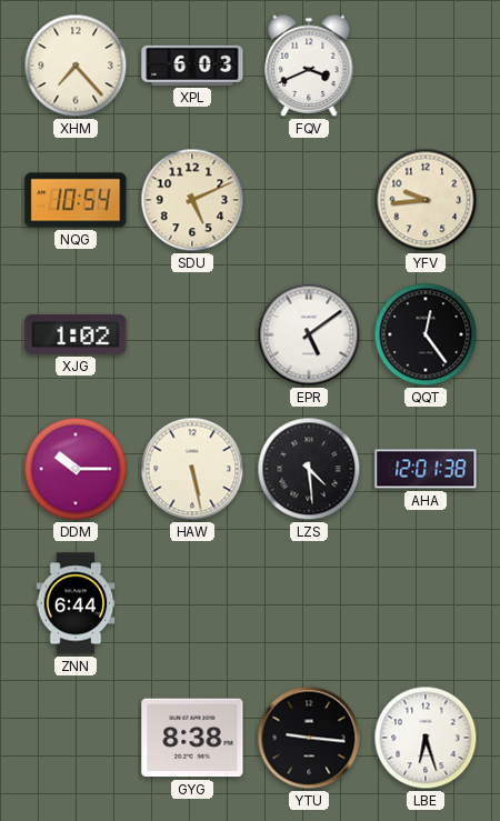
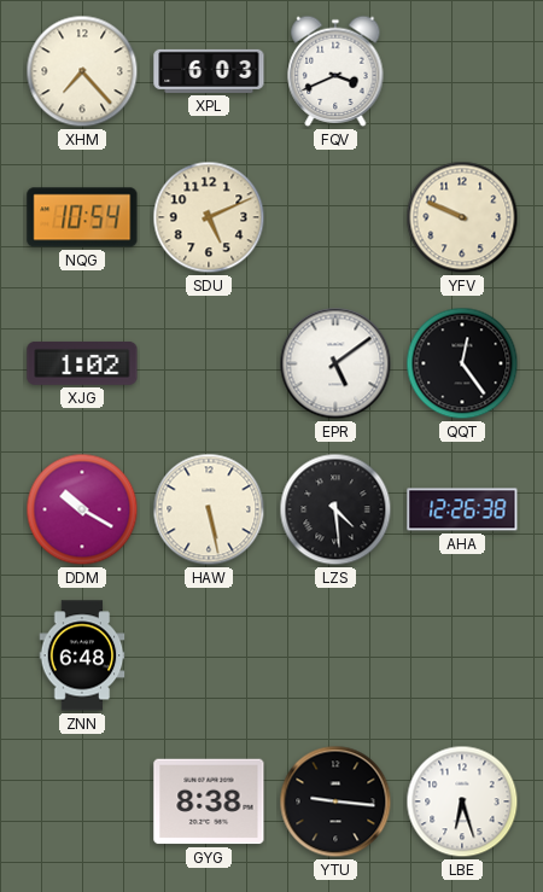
YFV: 9:44 -> 9:49
DDM: 10:15 -> 10:20
AHA: 12:01 -> 12:26
ZNN: 6:44 -> 6:48
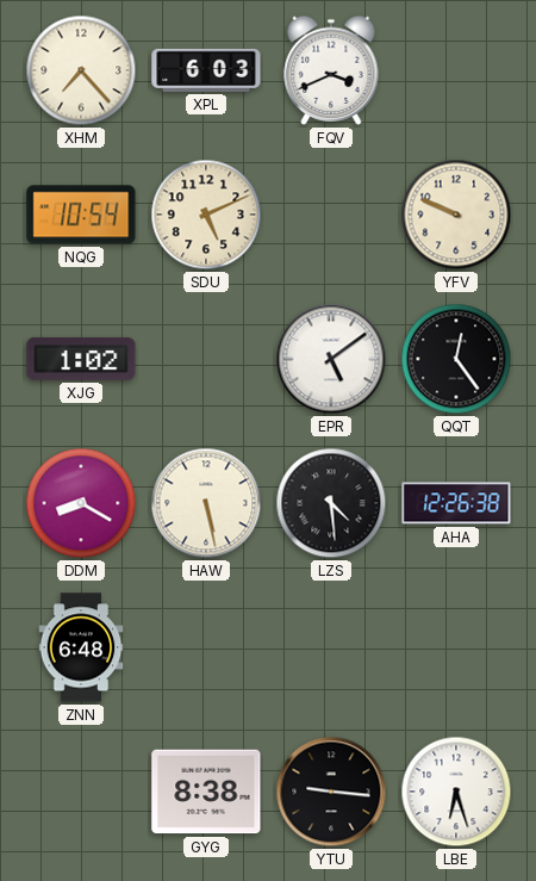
DDM: 10:20 -> 8:20
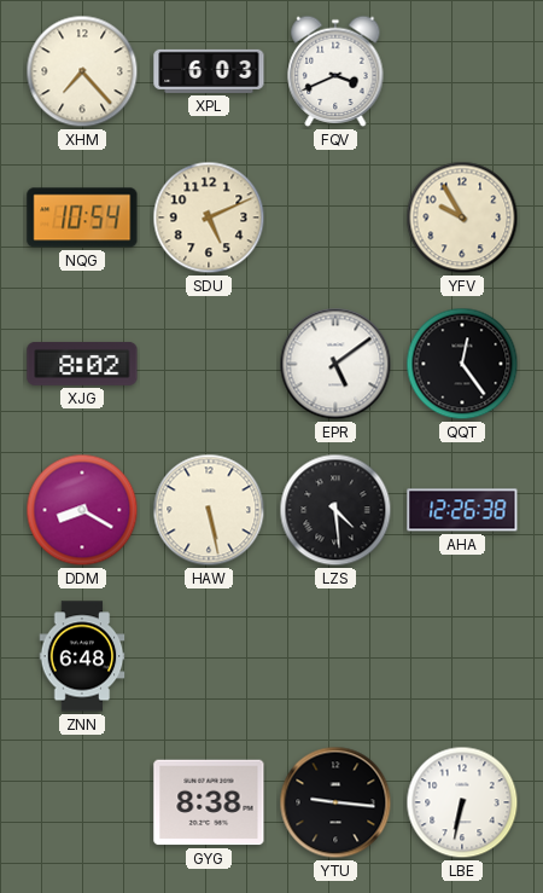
YFV: 9:49 -> 9:55
XJG: 1:02 -> 8:02
LBE: 6:27 -> 6:32
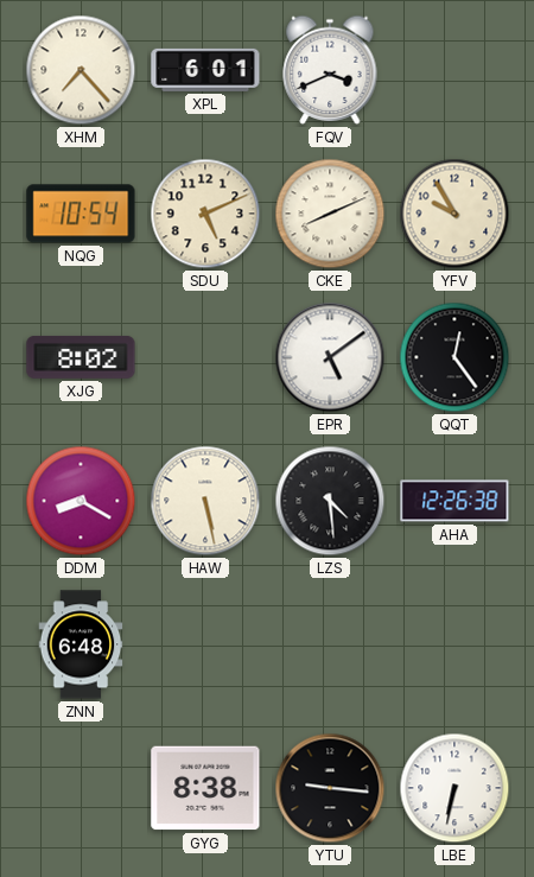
XPL: 6:03 -> 6:01
CKE: none -> 8:11
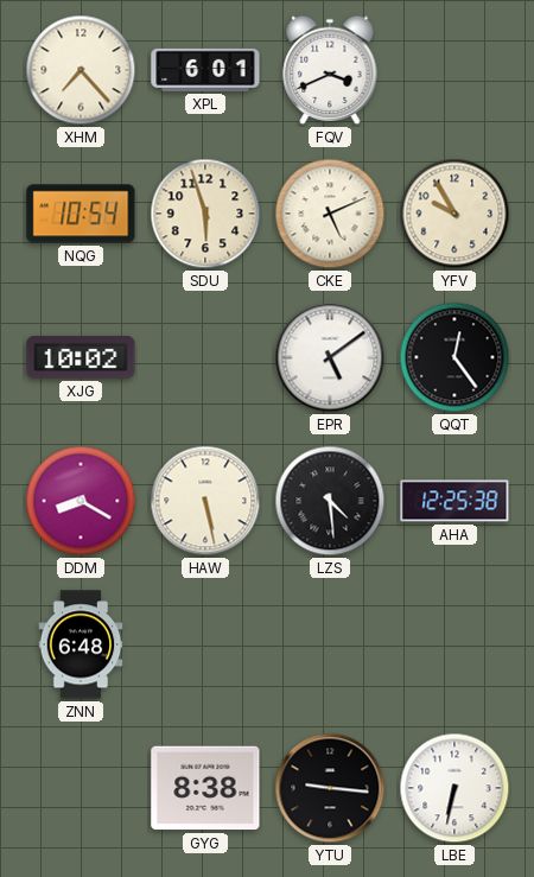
SDU: 5:11 -> 5:57
CKE: 8:11 -> 5:11
XJG: 8:02 -> 10:02
AHA: 12:26 -> 12:25
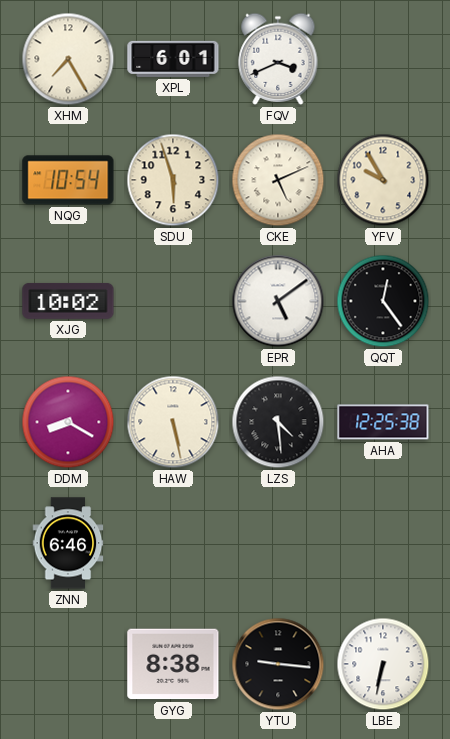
XHM: 7:23 -> 7:25
ZNN: 6:48 -> 6:46
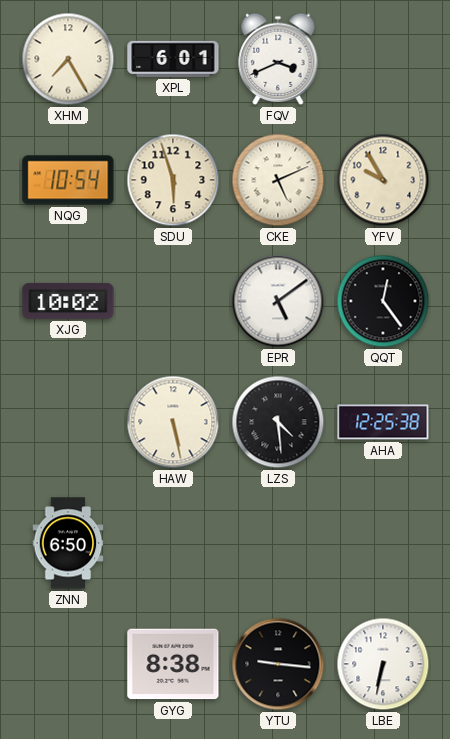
DDM: 8:20 -> none
ZNN: 6:46 -> 6:50
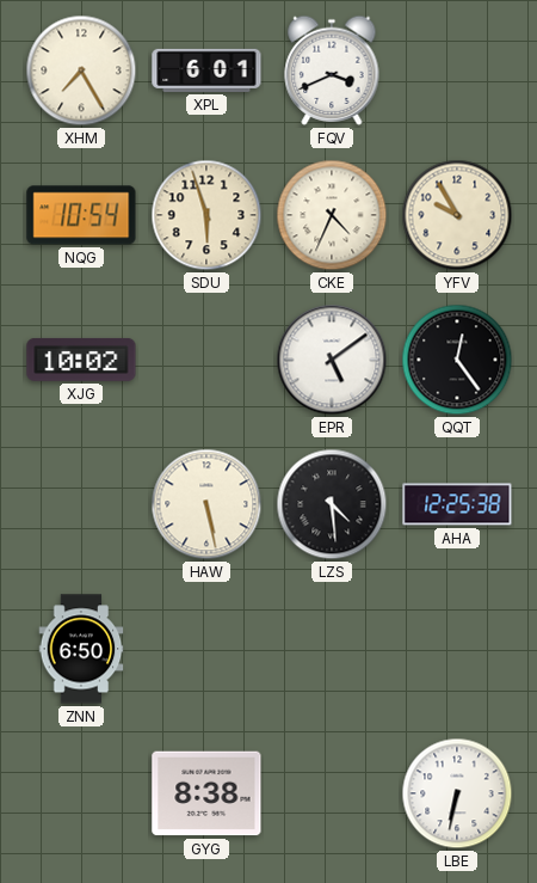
CKE: 5:11 -> 4:34
YTU: 9:16 -> none
